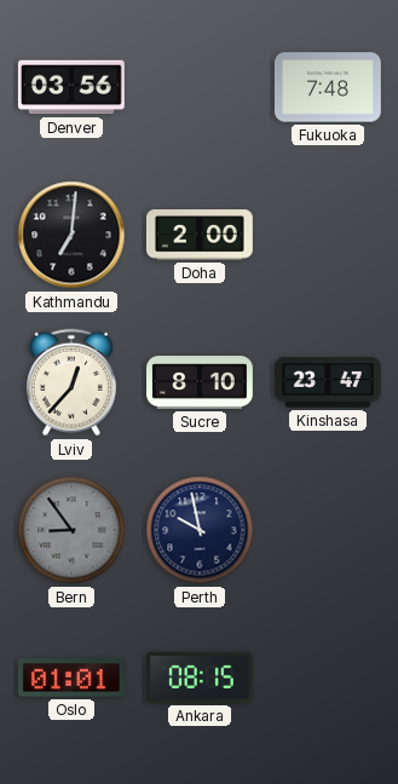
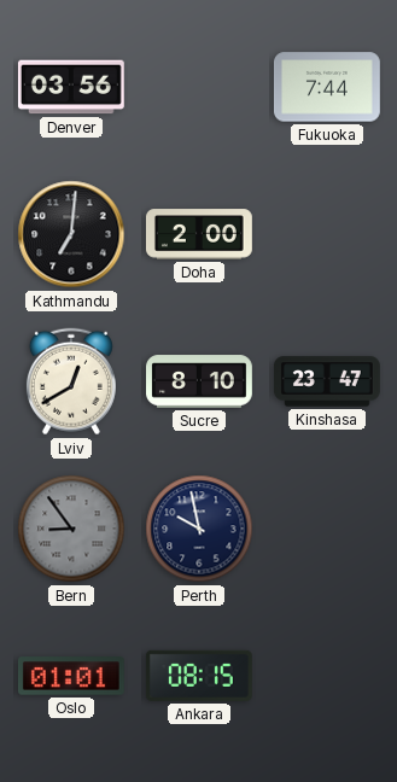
Fukuoka: 7:48 -> 7:44
Lviv: 12:37 -> 12:40
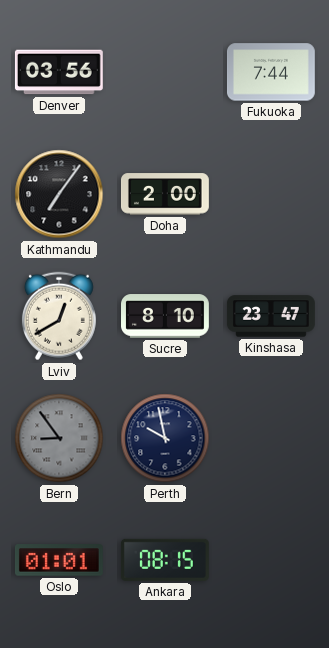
Kathmandu: 7:01 -> 7:06
